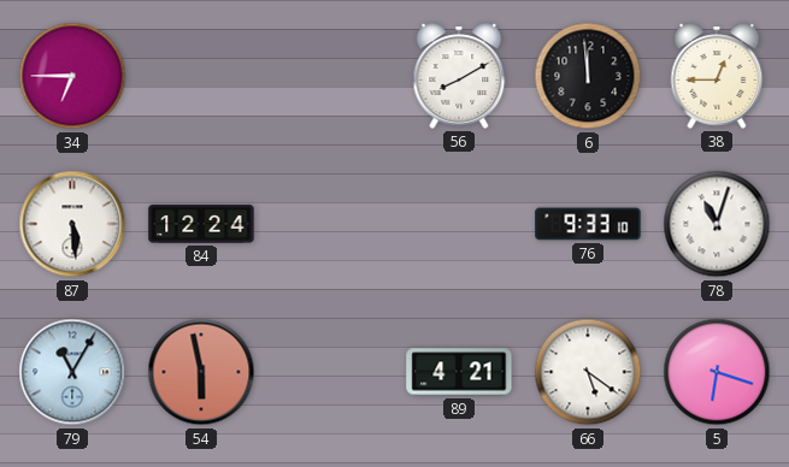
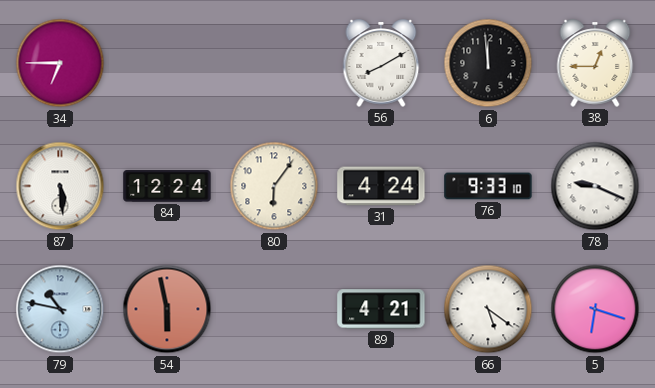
80: none -> 6:06
31: none -> 4:24
78: 11:03 -> 9:19
79: 11:05 -> 10:47
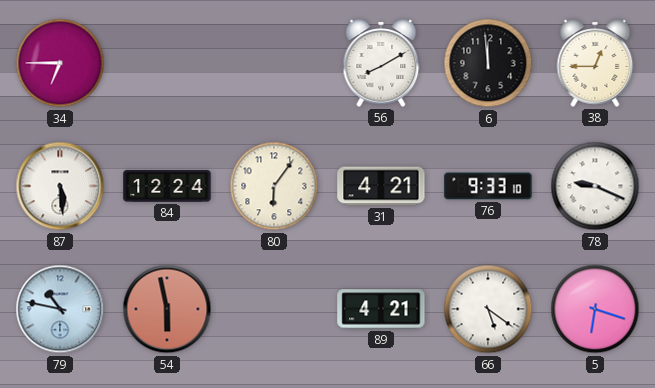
31: 4:24 -> 4:21
